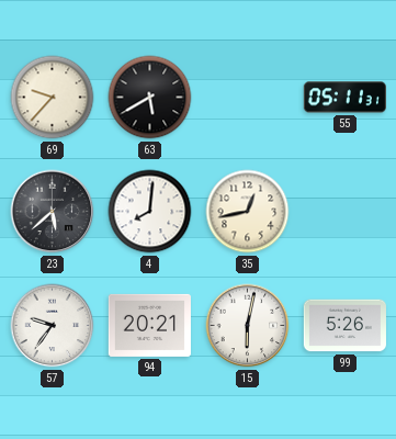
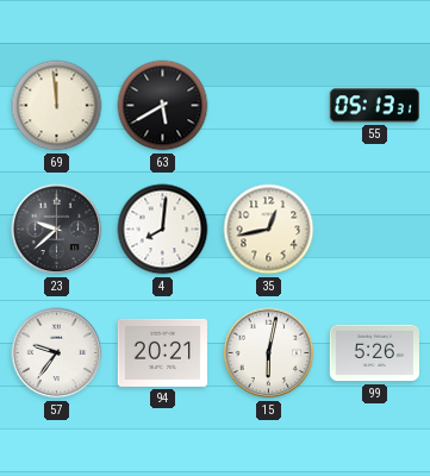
69: 9:37 -> 11:59
55: 05:11 -> 05:13
23: 5:38 -> 9:38
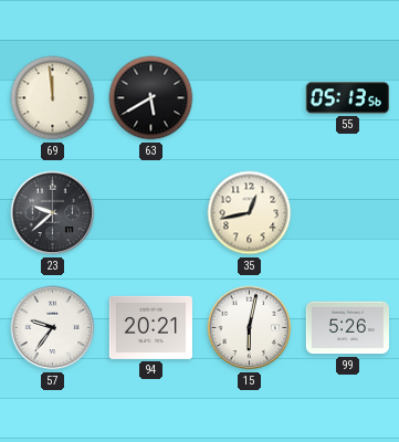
55: 05:13:31 -> 05:13:56
4: 8:01 -> none
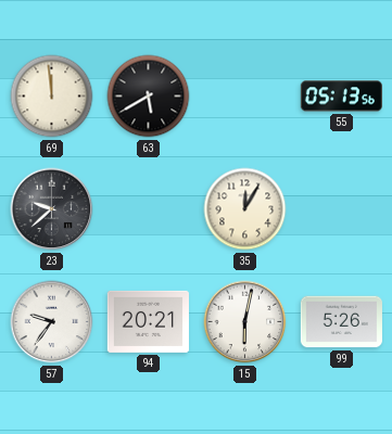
35: 12:43 -> 12:05
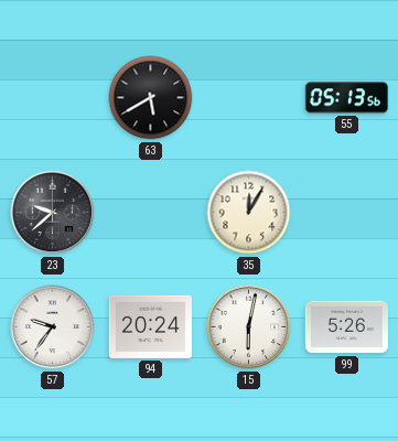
69: 11:59 -> none
94: 20:21 -> 20:24
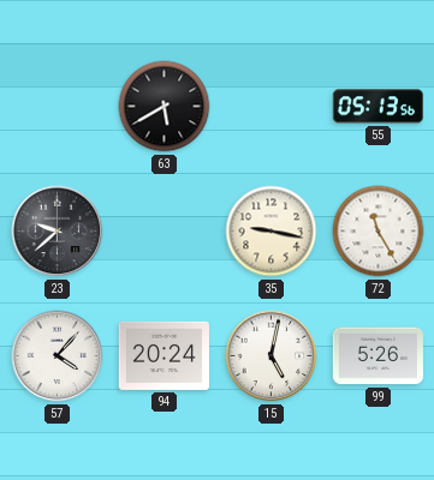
35: 12:05 -> 9:17
72: none -> 11:25
57: 9:36 -> 4:07
15: 6:02 -> 5:02
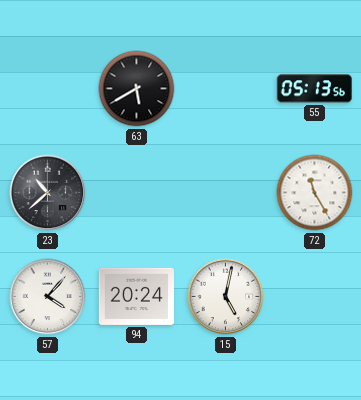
23: 9:38 -> 10:38
35: 9:17 -> none
99: 5:26 -> none
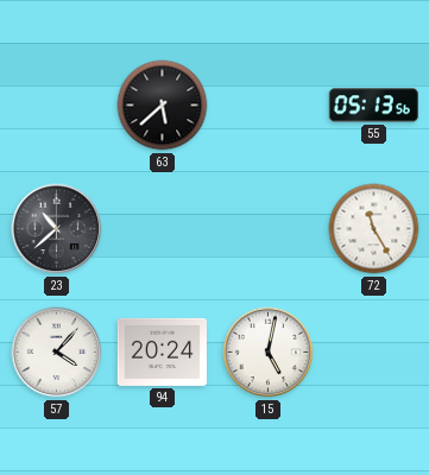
63: 5:40 -> 5:38
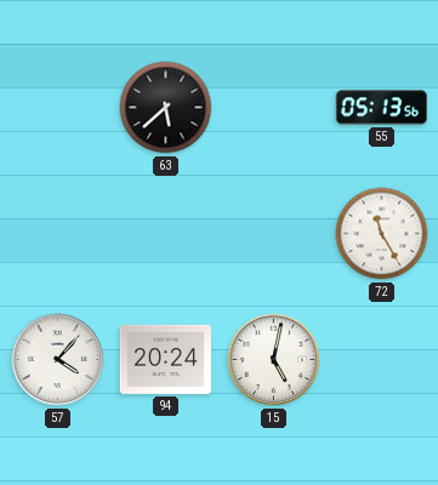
23: 10:38 -> none
